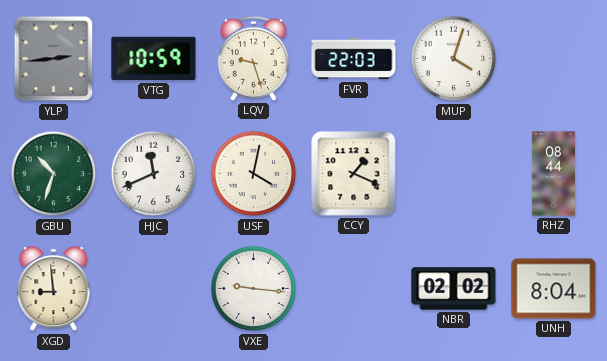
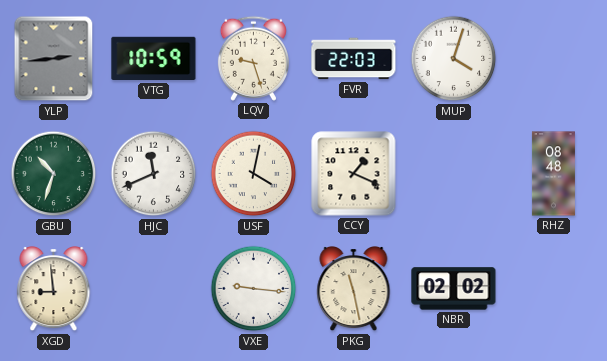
RHZ: 08:44 -> 08:48
PKG: none -> 11:28
UNH: 8:04 -> none
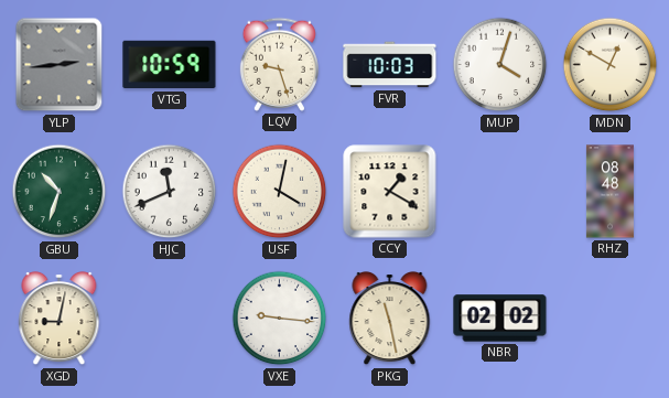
FVR: 22:03 -> 10:03
MDN: none -> 12:50
CCY: 1:19 -> 1:20
XGD: 8:59 -> 9:02
